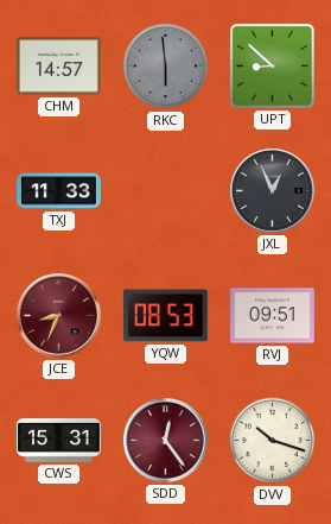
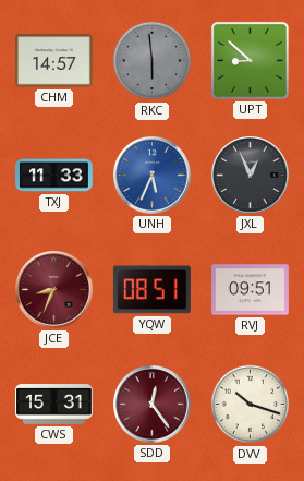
UNH: none -> 5:34
YQW: 08:53 -> 08:51
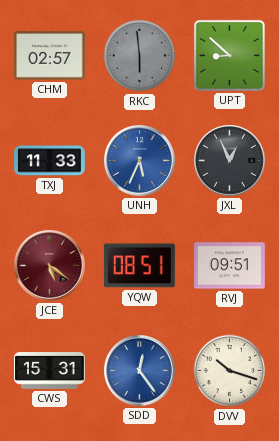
CHM: 14:57 -> 02:57
JCE: 8:34 -> 5:21
SDD dial: burgundy -> blue
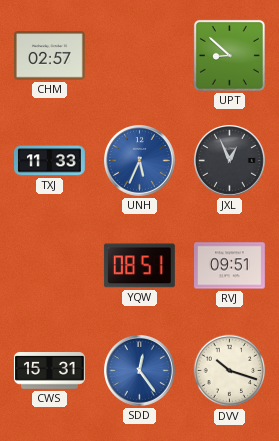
RKC: 5:59 -> none
JCE: 5:21 -> none
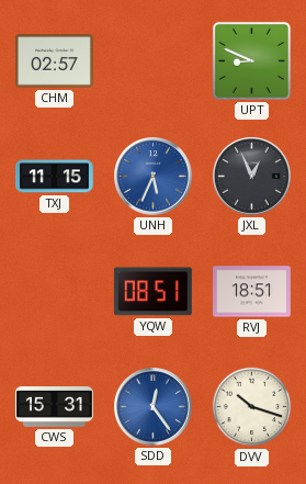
UPT: 8:52 -> 8:49
TXJ: 11:33 -> 11:15
RVJ: 09:51 -> 18:51
